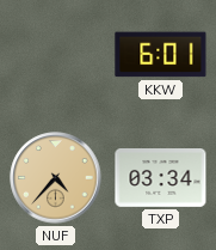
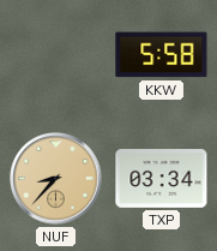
KKW: 6:01 -> 5:58
NUF: 4:37 -> 8:37
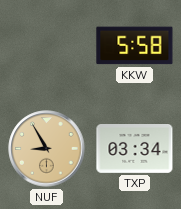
NUF: 8:37 -> 8:55
